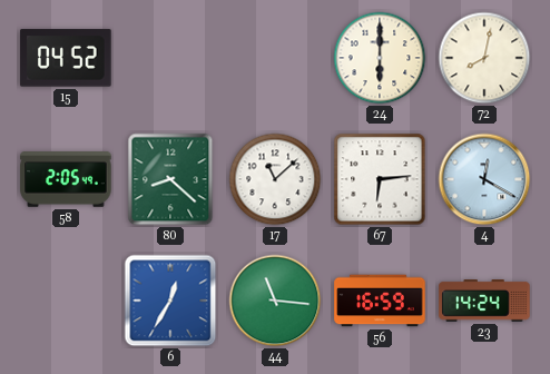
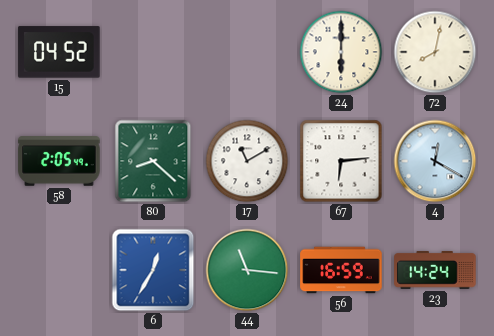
17: 11:08 -> 11:10
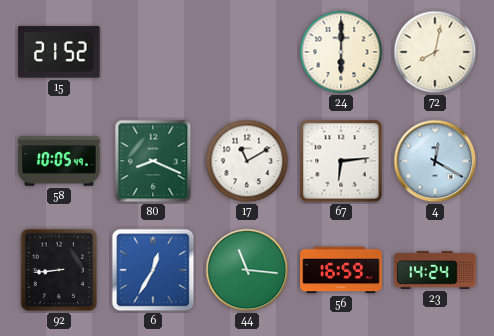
15: 04:52 -> 21:52
58: 2:05 -> 10:05
80: 8:22 -> 8:19
92: none -> 8:44
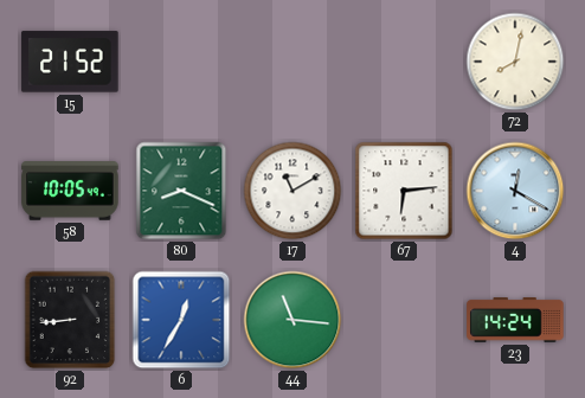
24: 6:00 -> none
56: 16:59 -> none
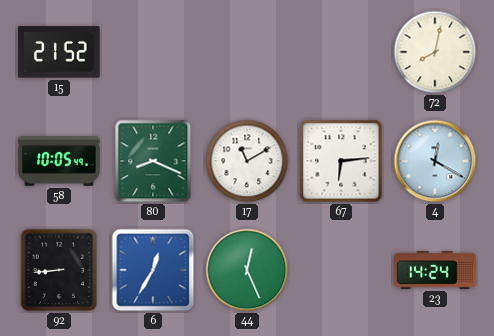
44: 11:16 -> 12:26
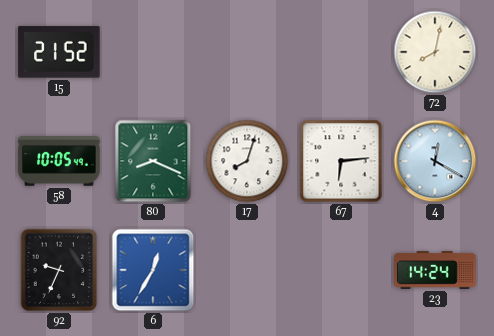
17: 11:10 -> 8:03
92: 8:44 -> 9:34
44: 12:26 -> none
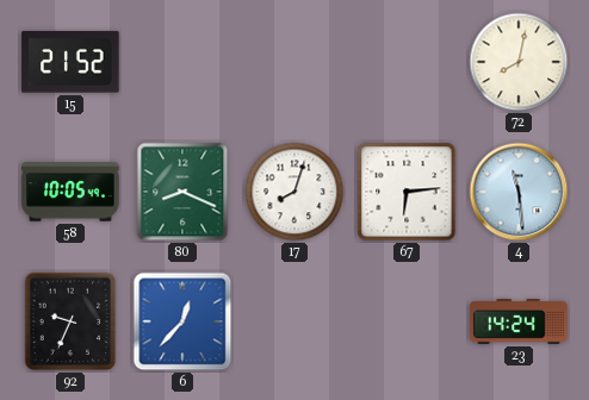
4: 12:20 -> 11:29
6: 12:35 -> 12:37
